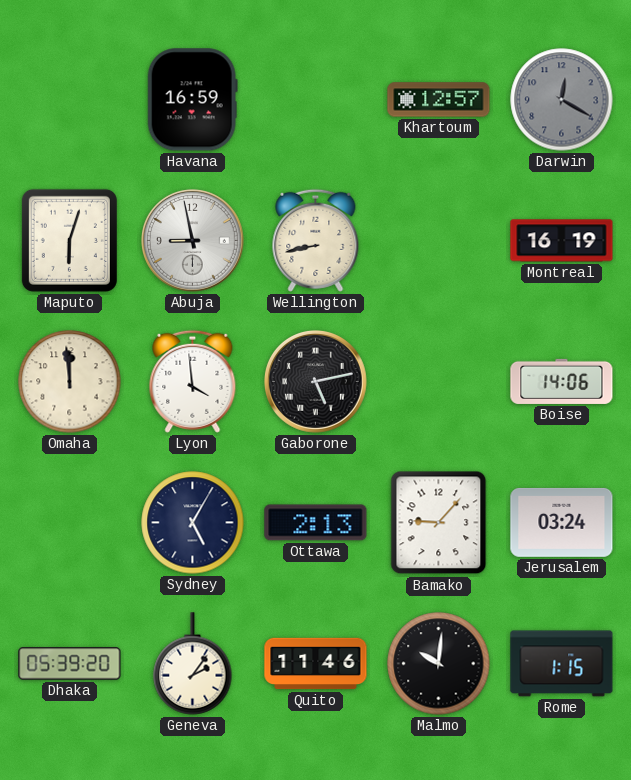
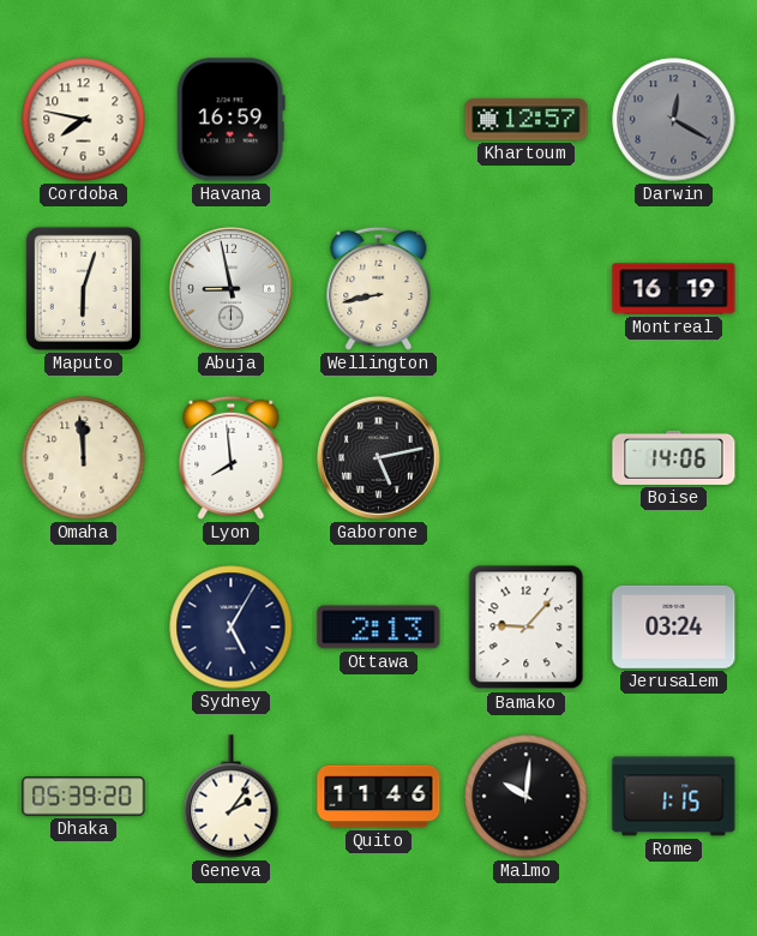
Cordoba: none -> 7:47
Lyon: 3:59 -> 7:59
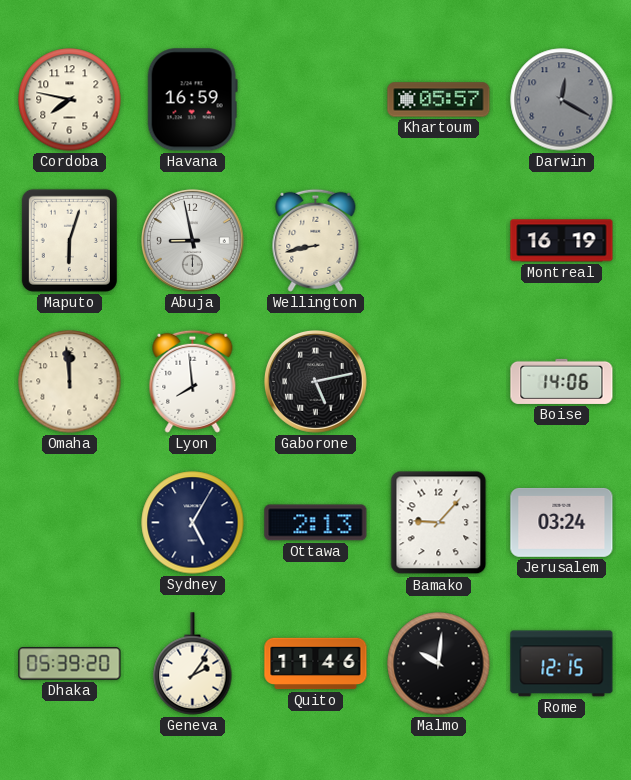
Khartoum: 12:57 -> 05:57
Rome: 1:15 -> 12:15
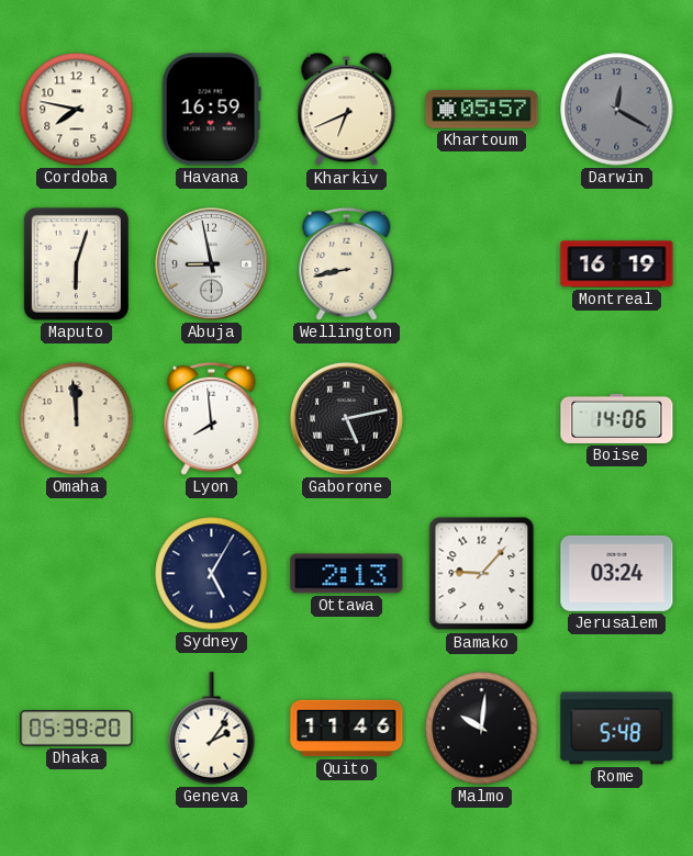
Kharkiv: none -> 6:41
Rome: 12:15 -> 5:48
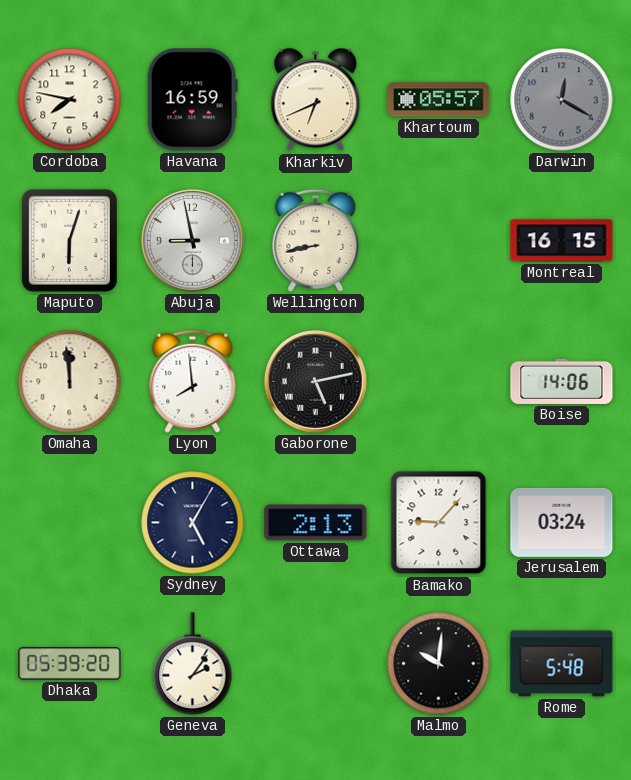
Montreal: 16:19 -> 16:15
Quito: 11:46 -> none
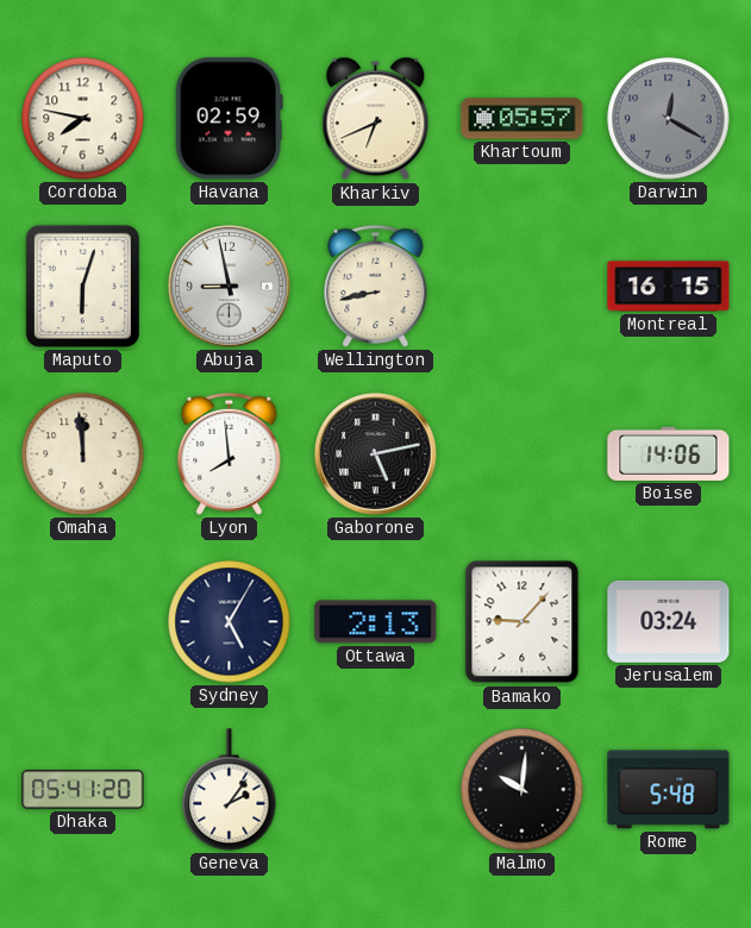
Havana: 16:59 -> 02:59
Dhaka: 05:39 -> 05:41
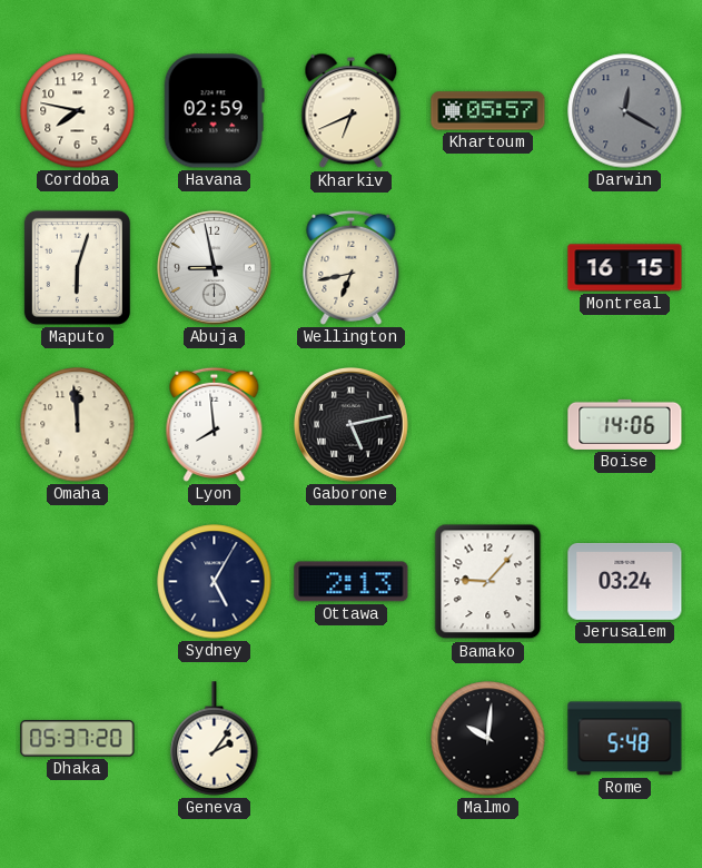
Wellington: 8:43 -> 6:43
Dhaka: 05:41 -> 05:37
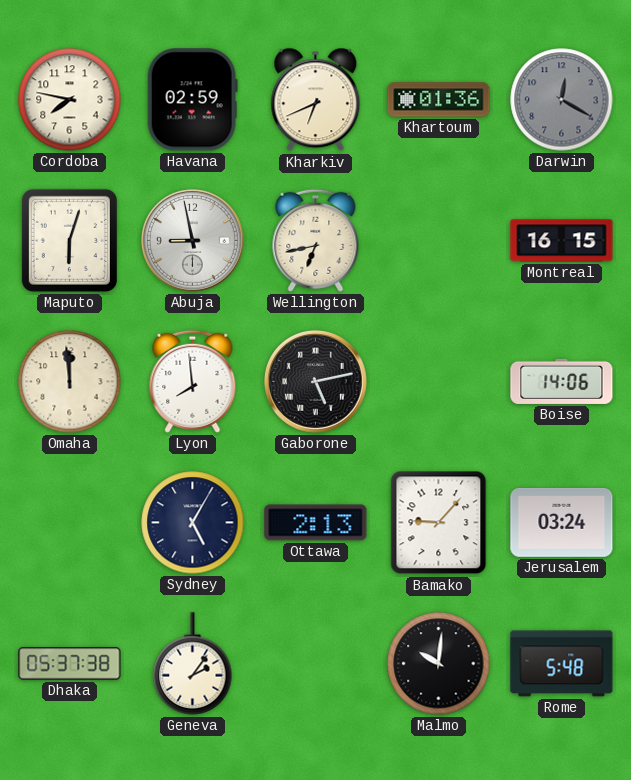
Khartoum: 05:57 -> 01:36
Dhaka: 05:37:20 -> 05:37:38
